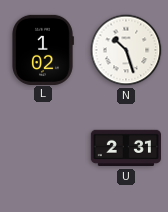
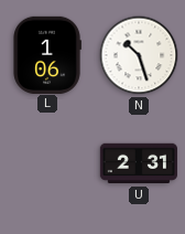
L: 1:02 -> 1:06
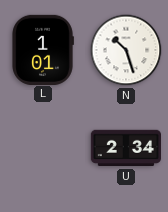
L: 1:06 -> 1:01
U: 2:31 -> 2:34
